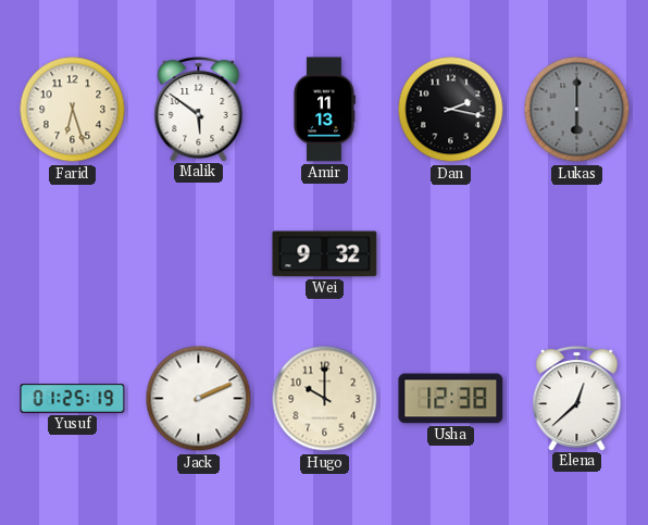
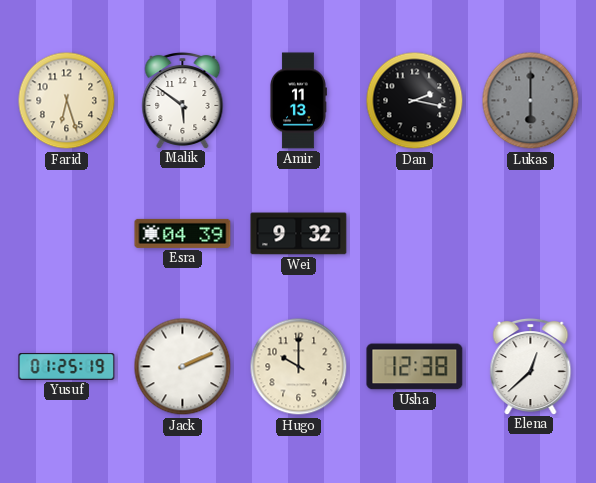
Esra: none -> 04:39
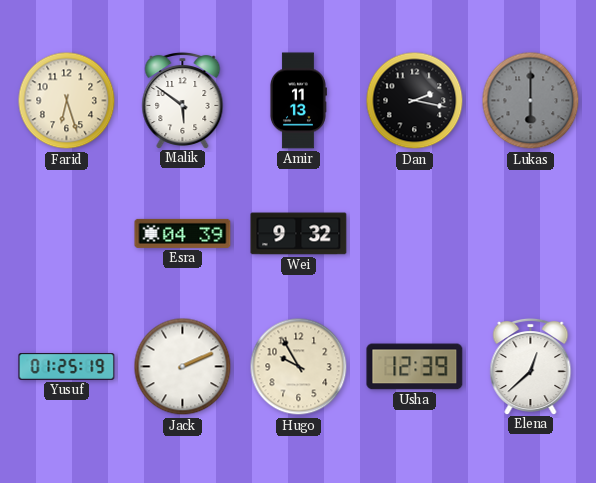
Hugo: 10:00 -> 9:55
Usha: 12:38 -> 12:39
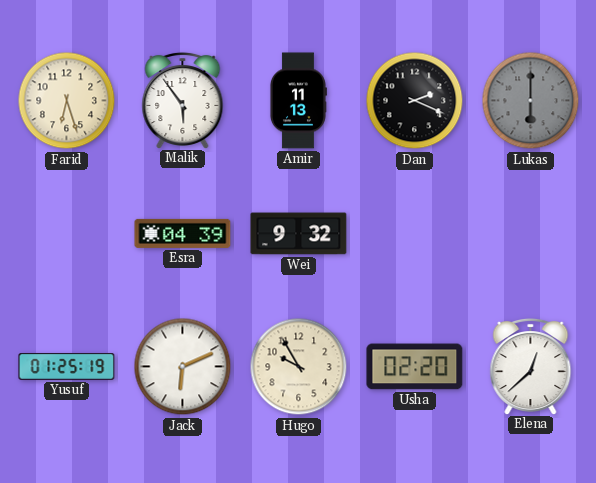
Malik: 5:51 -> 5:54
Dan: 2:17 -> 2:19
Jack: 2:11 -> 6:11
Usha: 12:39 -> 02:20
